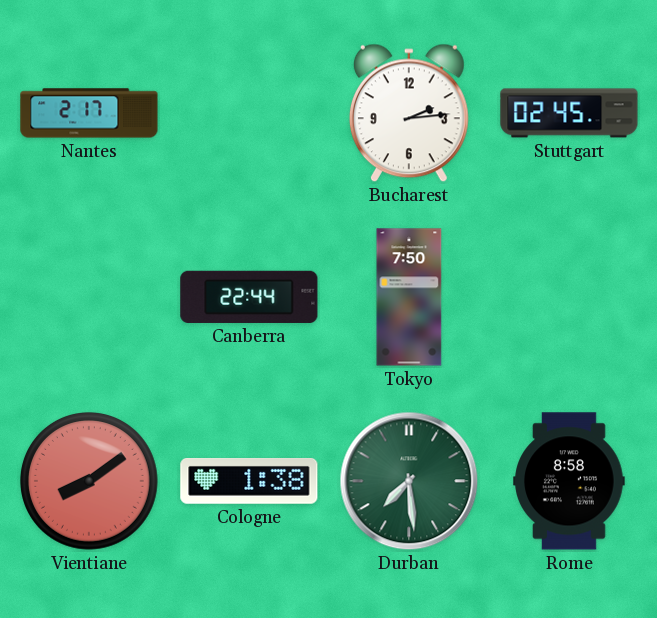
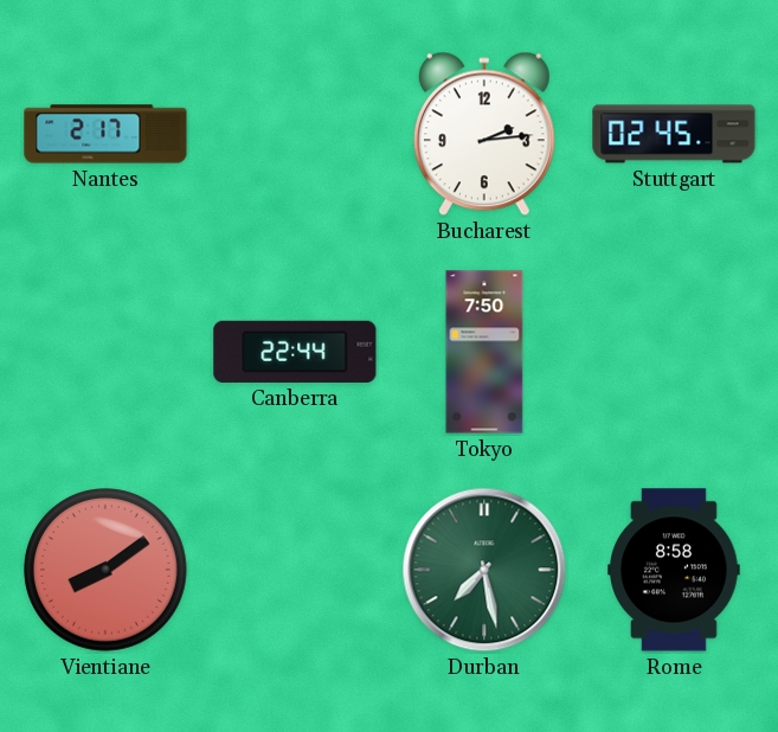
Cologne: 1:38 -> none
Durban: 7:29 -> 7:28
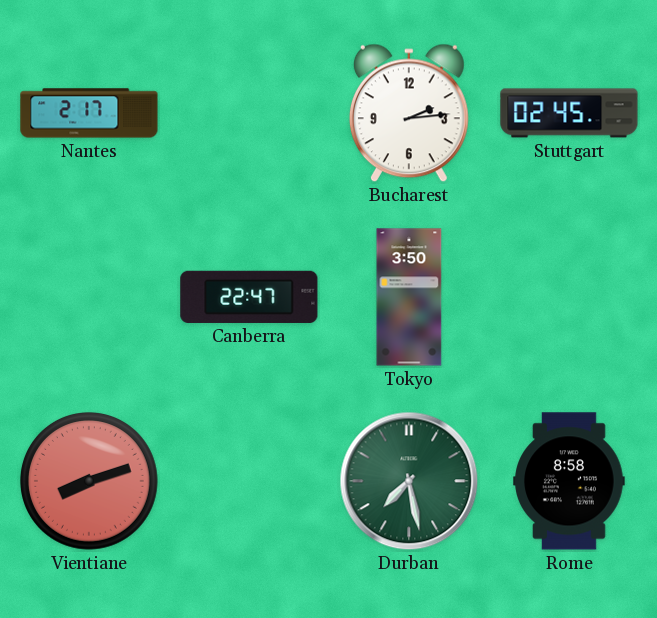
Canberra: 22:44 -> 22:47
Tokyo: 7:50 -> 3:50
Vientiane: 8:09 -> 8:12
